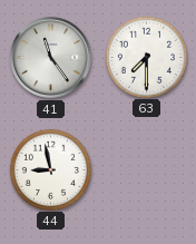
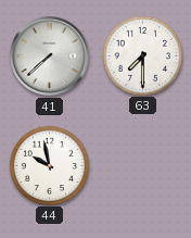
41: 11:24 -> 7:38
44: 8:58 -> 9:58
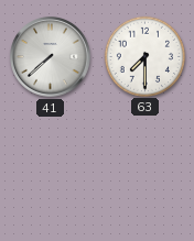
44: 9:58 -> none
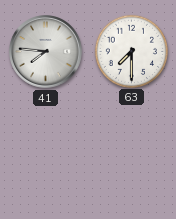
41: 7:38 -> 7:46
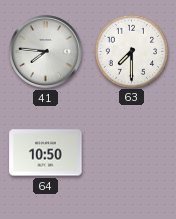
64: none -> 10:50
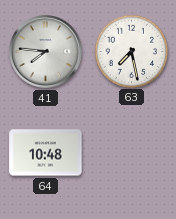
63: 7:30 -> 7:28
64: 10:50 -> 10:48
